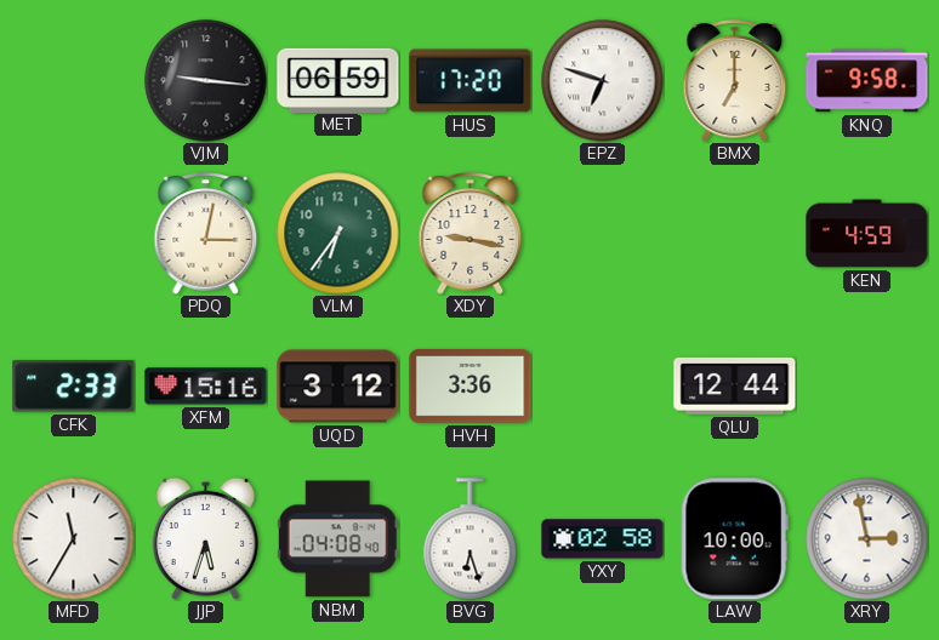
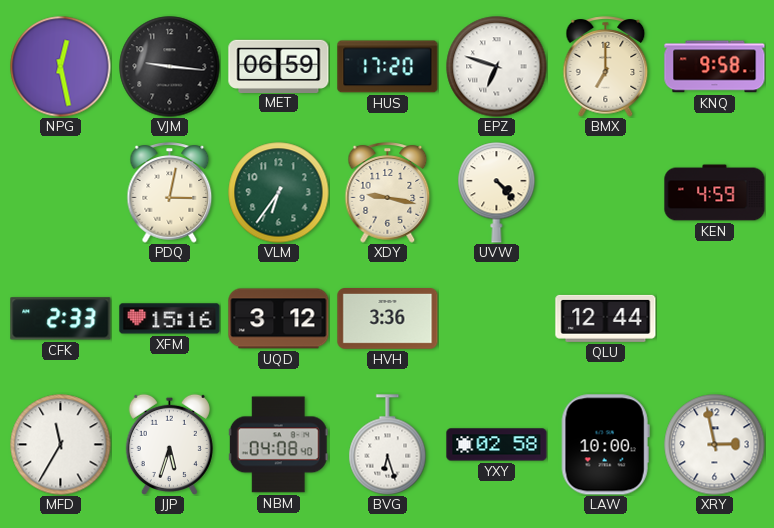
NPG: none -> 12:28
UVW: none -> 4:23
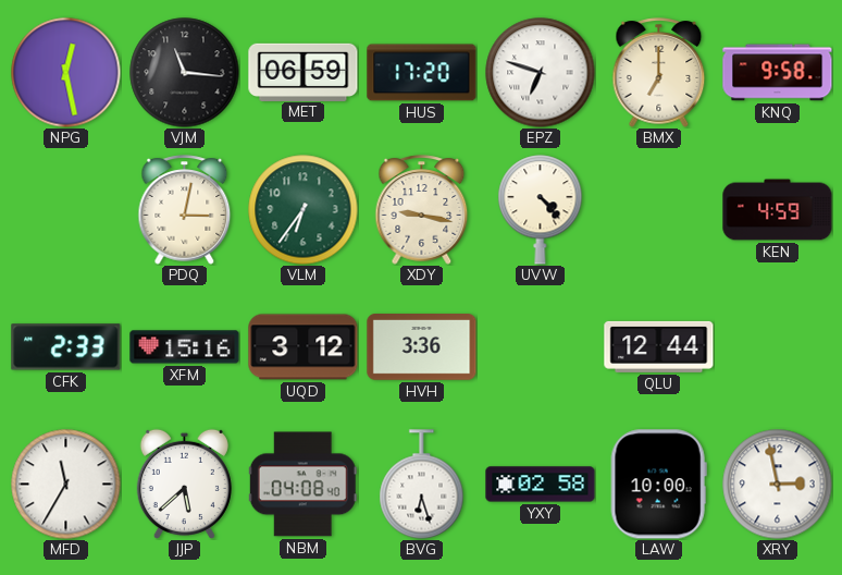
VJM: 9:16 -> 11:16
JJP: 5:33 -> 5:38
